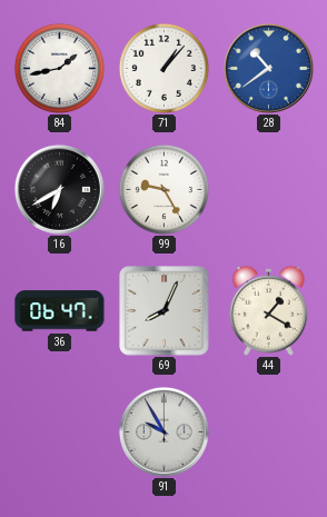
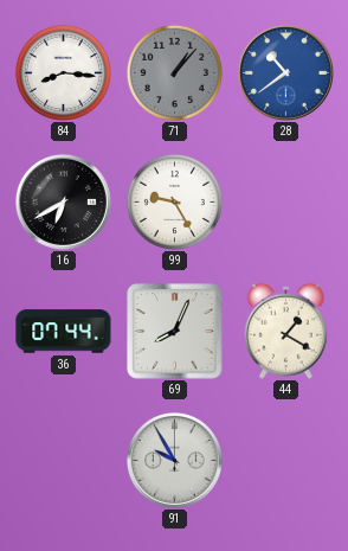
84: 1:43 -> 8:16
71 dial: white -> grey
36: 06:47 -> 07:44
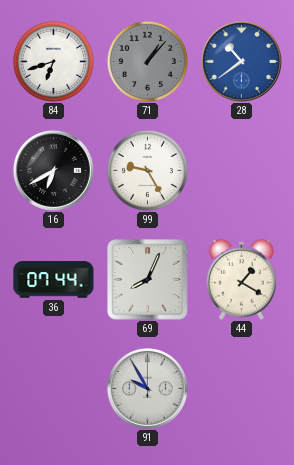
84: 8:16 -> 6:42
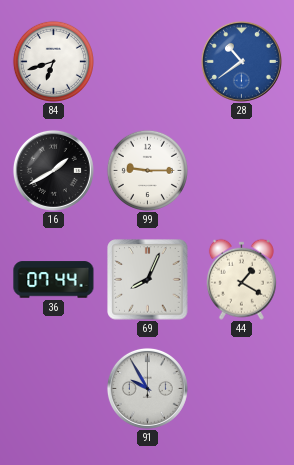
71: 1:07 -> none
16: 6:40 -> 1:40
99: 9:25 -> 9:15
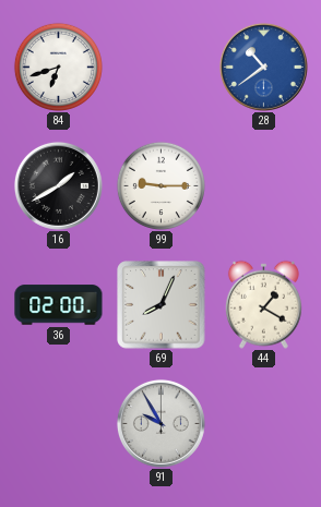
36: 07:44 -> 02:00
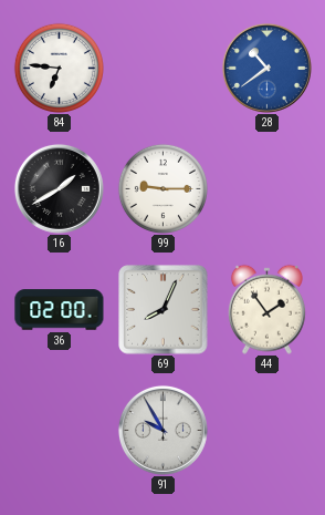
84: 6:42 -> 6:46
44: 1:20 -> 1:54
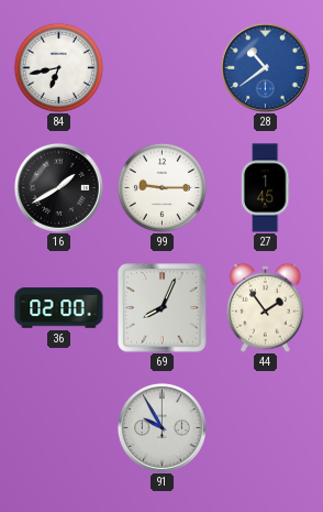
84: 6:46 -> 6:43
27: none -> 1:45
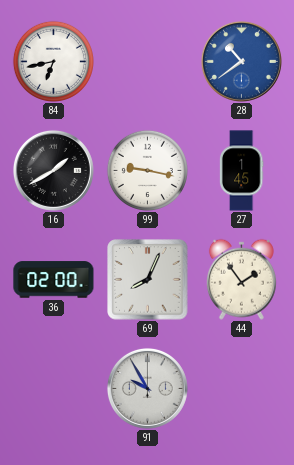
99: 9:15 -> 9:17
